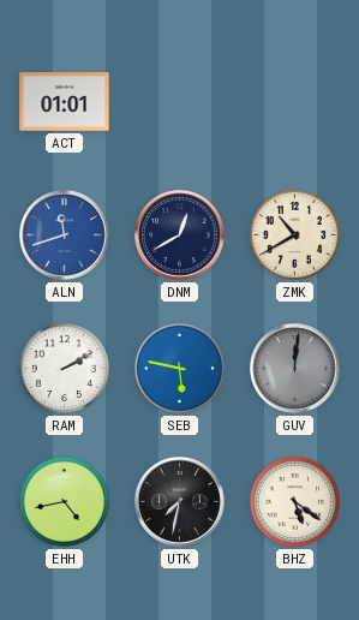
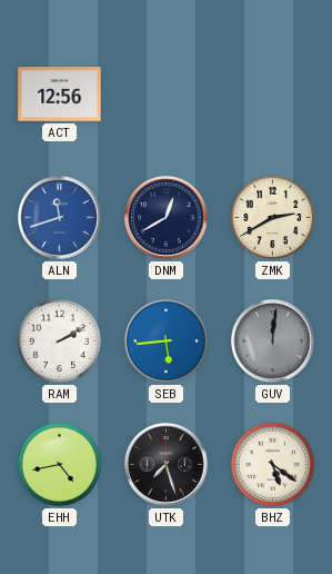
ACT: 01:01 -> 12:56
ZMK: 10:40 -> 2:40
SEB: 5:47 -> 5:44
UTK: 7:32 -> 7:27
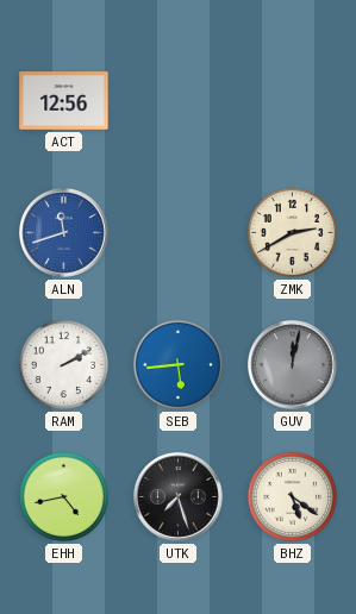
DNM: 12:40 -> none
GUV: 12:01 -> 12:02
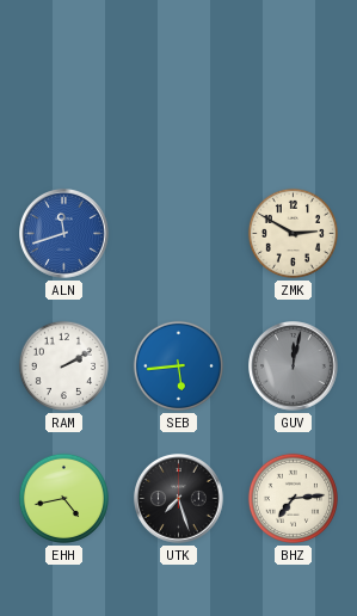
ACT: 12:56 -> none
ZMK: 2:40 -> 2:50
BHZ: 5:21 -> 7:14
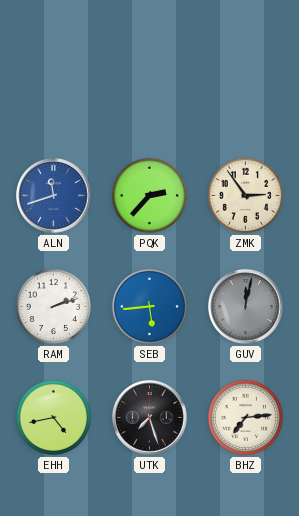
PQK: none -> 2:37
ZMK: 2:50 -> 2:54
RAM: 2:10 -> 2:12
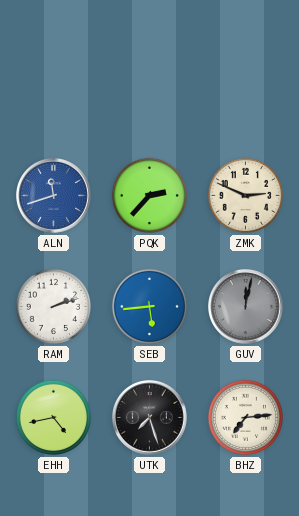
ZMK: 2:54 -> 2:49
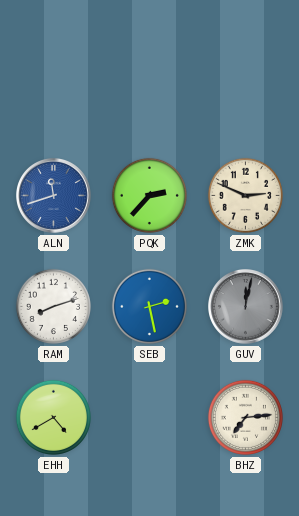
RAM: 2:12 -> 8:12
SEB: 5:44 -> 2:28
EHH: 4:43 -> 4:40
UTK: 7:27 -> none
